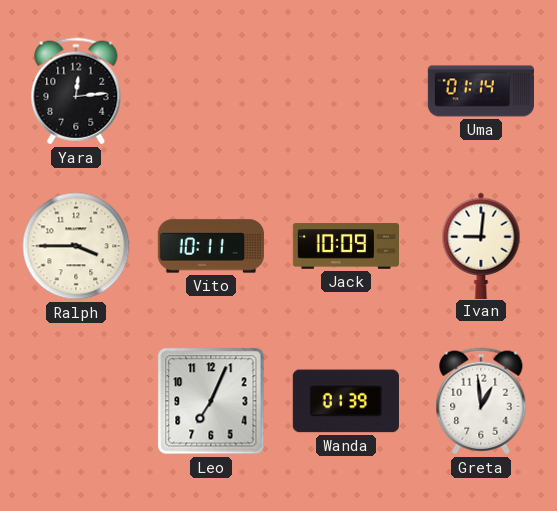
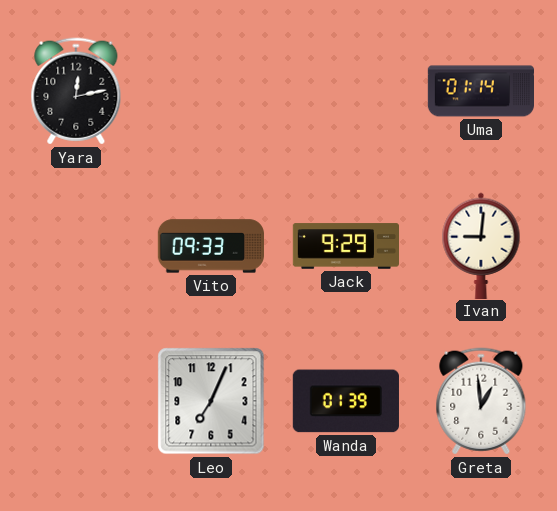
Yara: 12:14 -> 12:13
Ralph: 3:45 -> none
Vito: 10:11 -> 09:33
Jack: 10:09 -> 9:29
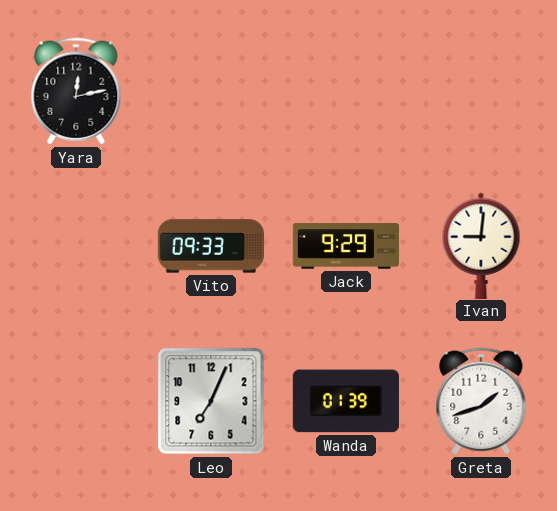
Uma: 01:14 -> none
Greta: 12:59 -> 1:42
